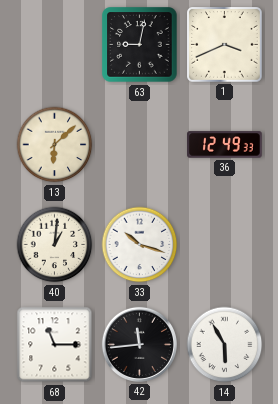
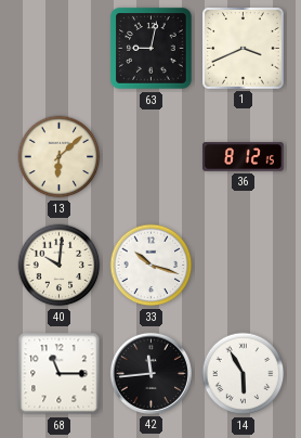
36: 12:49 -> 8:12
40: 1:01 -> 10:01
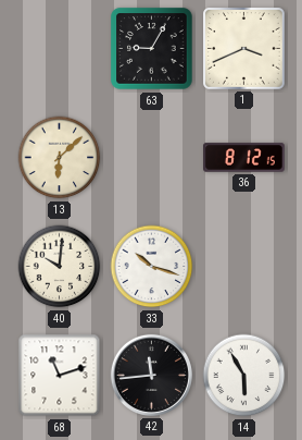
63: 9:02 -> 9:05
68: 11:15 -> 11:12
